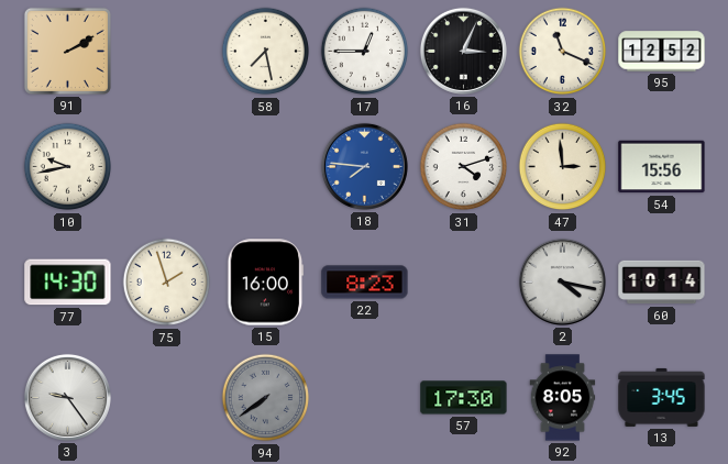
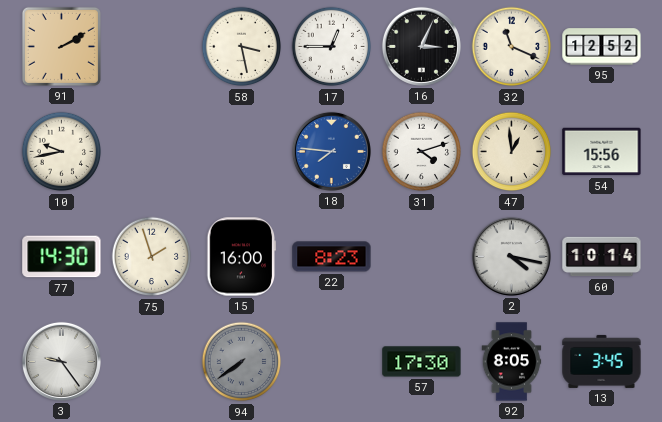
58: 7:28 -> 3:28
47: 2:59 -> 12:59
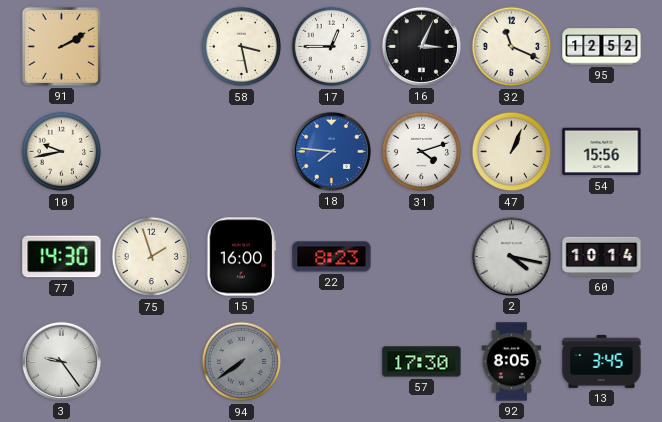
47: 12:59 -> 1:04
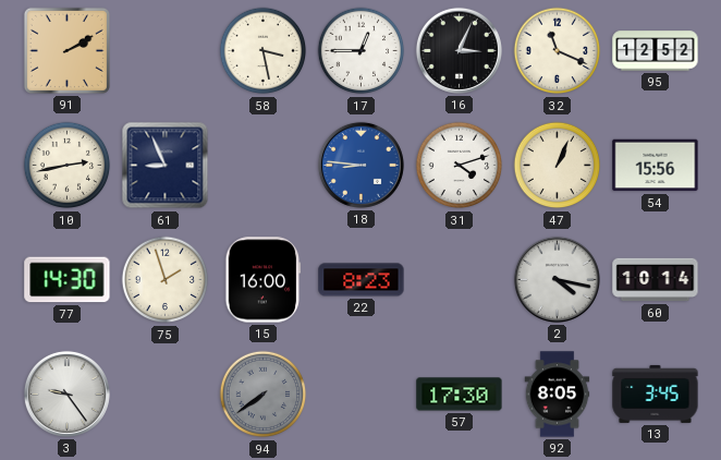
10: 9:43 -> 2:43
61: none -> 8:56
18: 7:46 -> 8:46
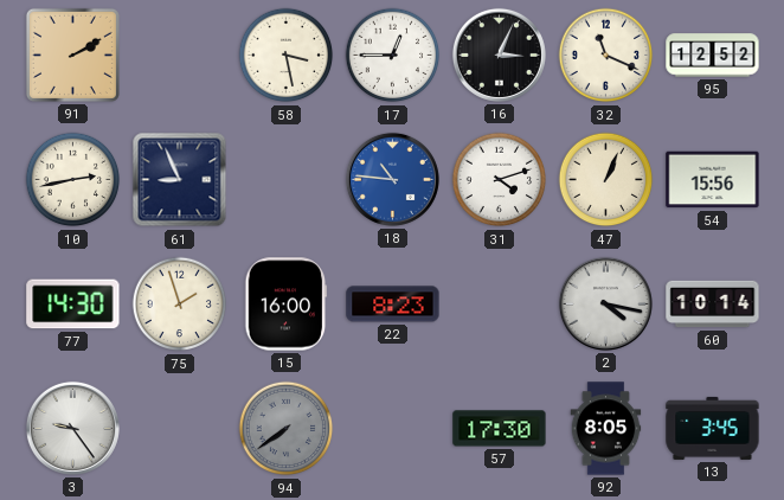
18: 8:46 -> 10:46
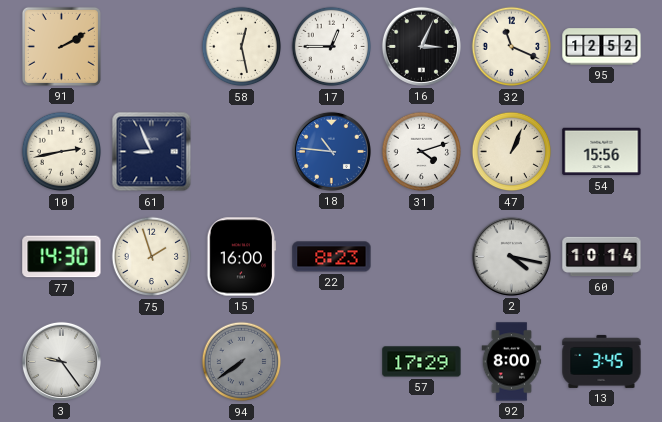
58: 3:28 -> 12:28
57: 17:30 -> 17:29
92: 8:05 -> 8:00
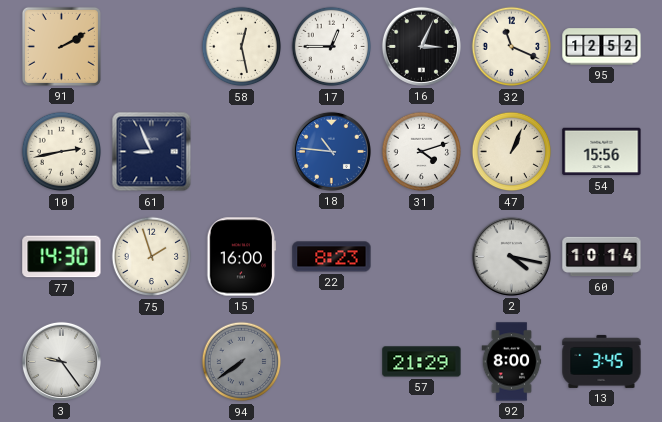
57: 17:29 -> 21:29
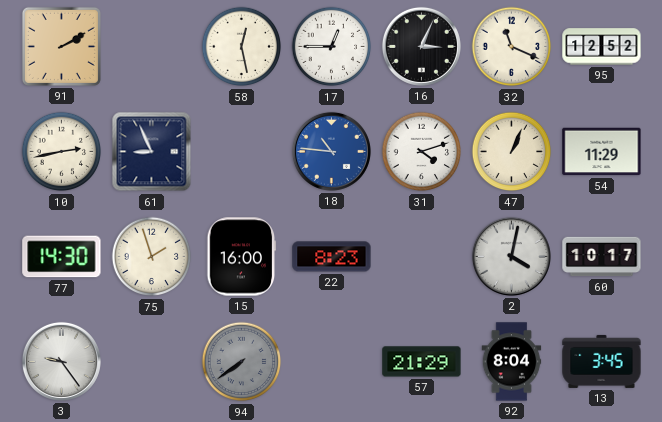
54: 15:56 -> 11:29
2: 4:17 -> 4:02
60: 10:14 -> 10:17
92: 8:00 -> 8:04
